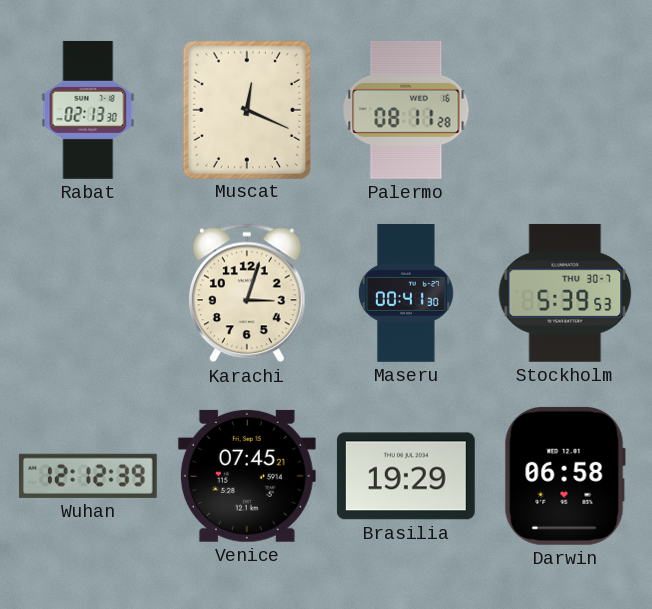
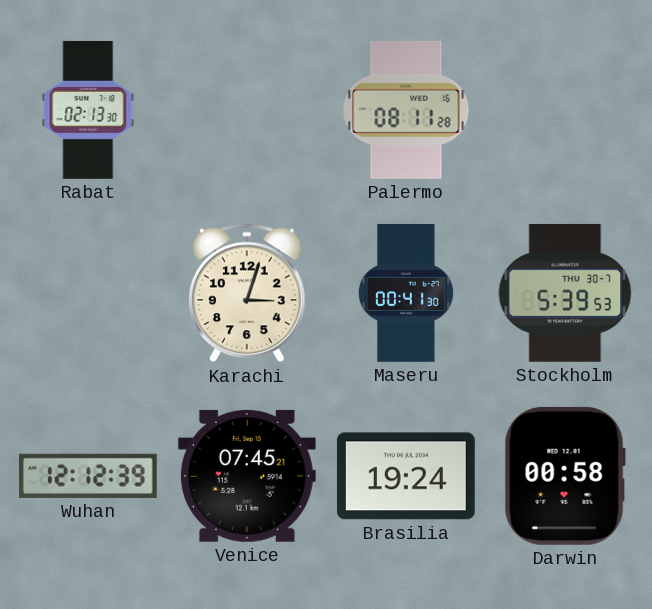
Muscat: 12:19 -> none
Brasilia: 19:29 -> 19:24
Darwin: 06:58 -> 00:58
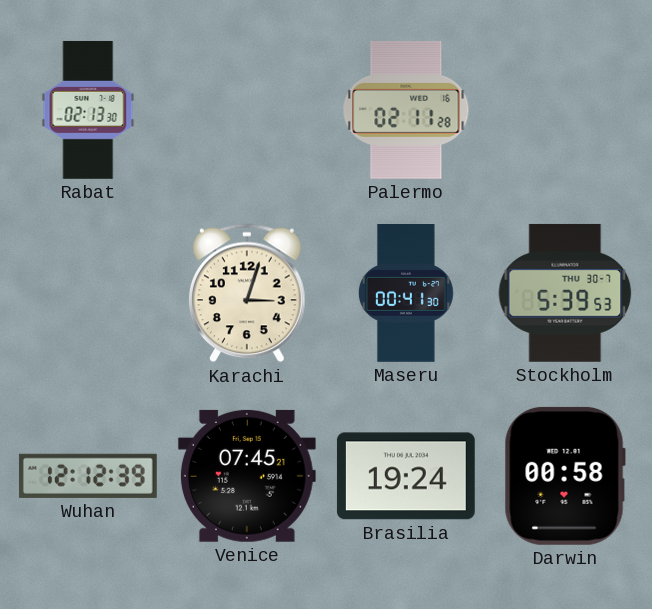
Palermo: 08:11 -> 02:11
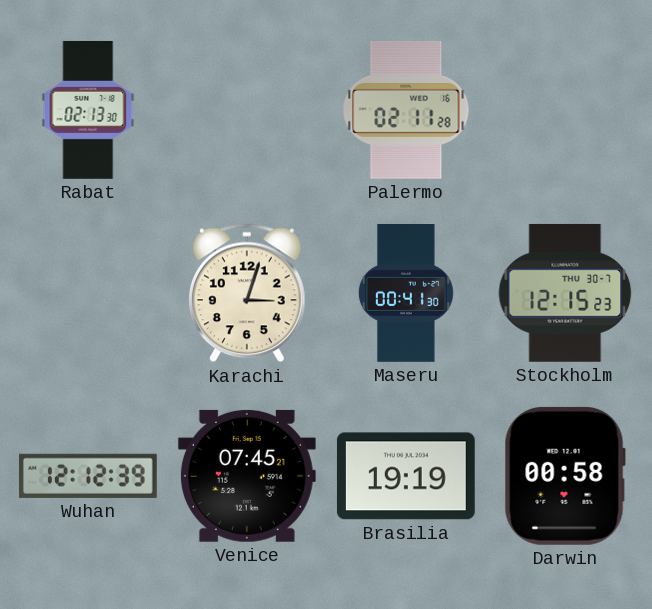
Stockholm: 5:39 -> 12:15
Brasilia: 19:24 -> 19:19
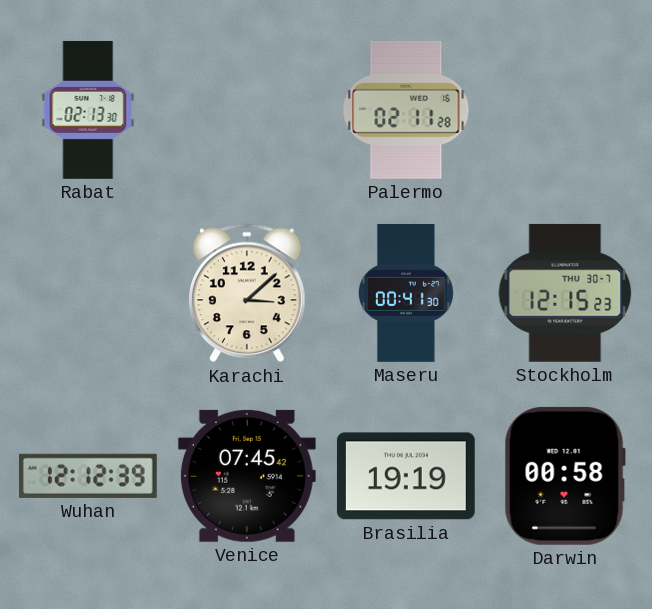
Karachi: 3:03 -> 3:08
Venice: 07:45:21 -> 07:45:42
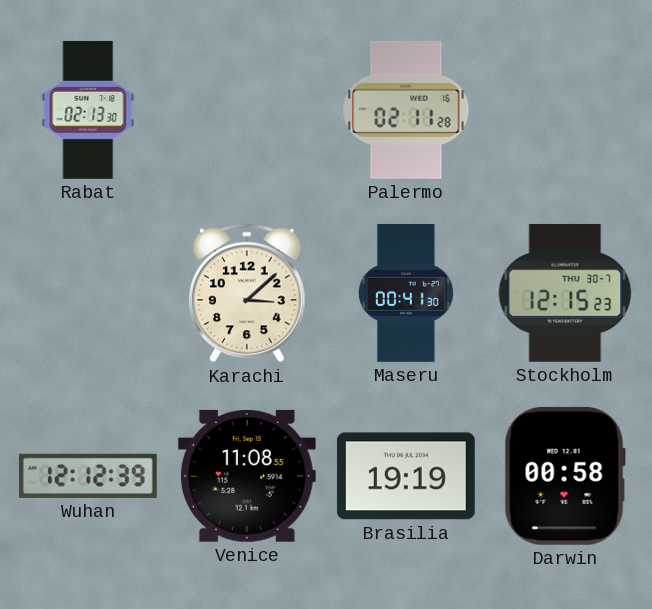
Venice: 07:45 -> 11:08
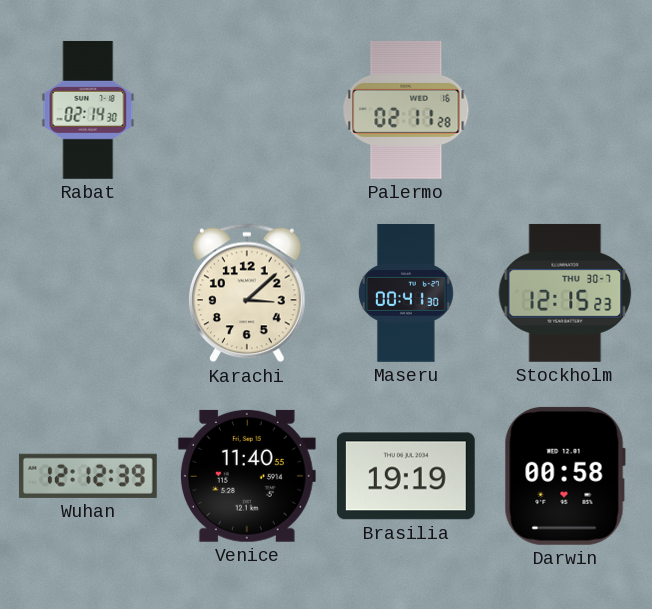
Rabat: 02:13 -> 02:14
Venice: 11:08 -> 11:40
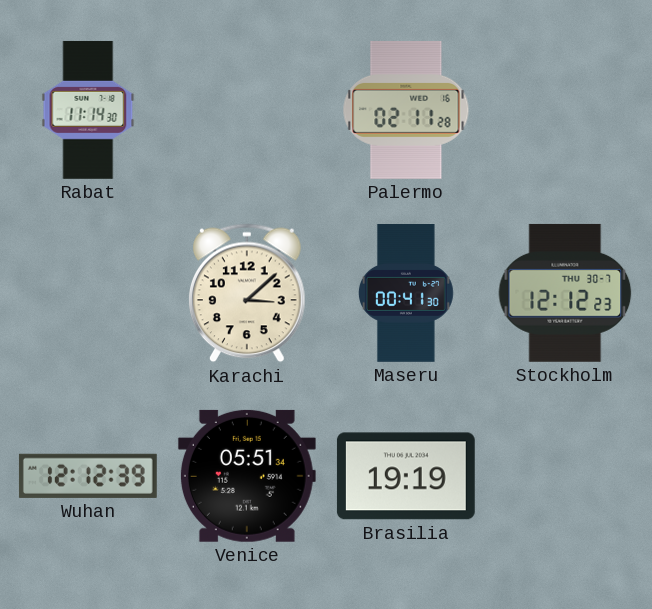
Rabat: 02:14 -> 11:14
Stockholm: 12:15 -> 12:12
Venice: 11:40 -> 05:51
Darwin: 00:58 -> none
